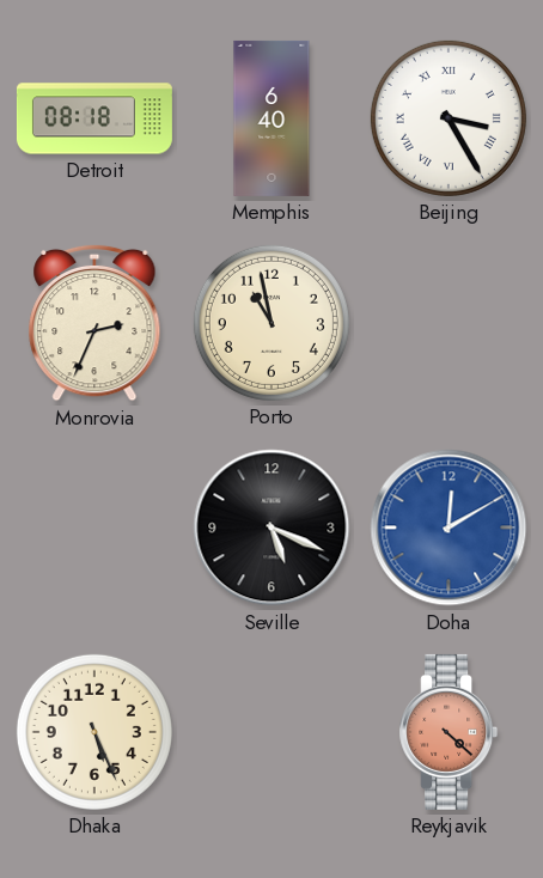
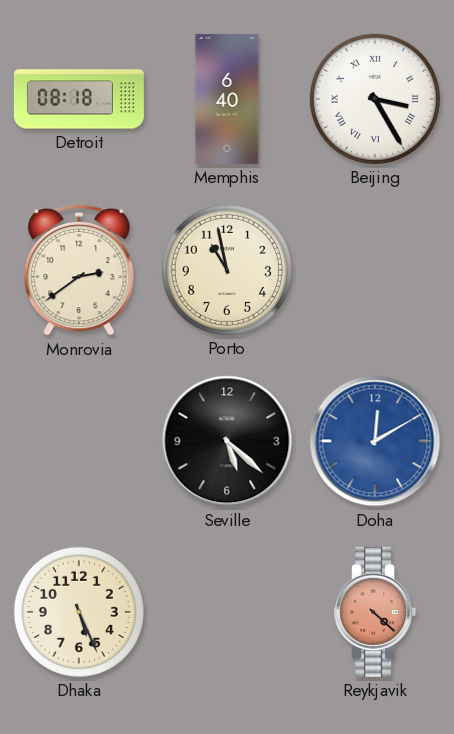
Monrovia: 2:34 -> 2:39
Seville: 5:19 -> 5:22
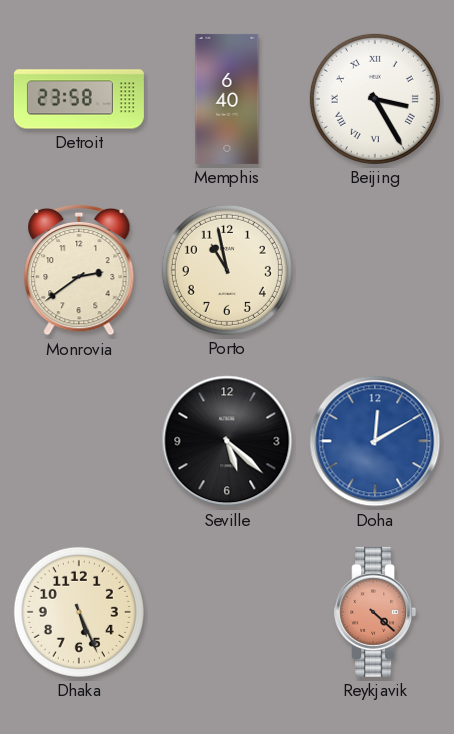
Detroit: 08:18 -> 23:58
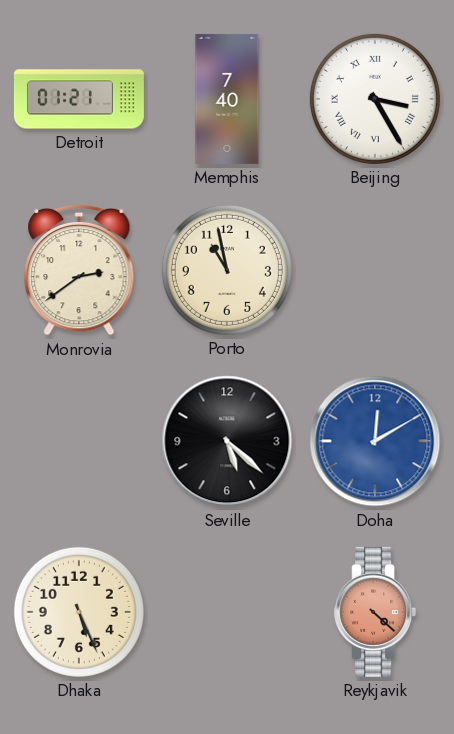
Detroit: 23:58 -> 01:21
Memphis: 6:40 -> 7:40
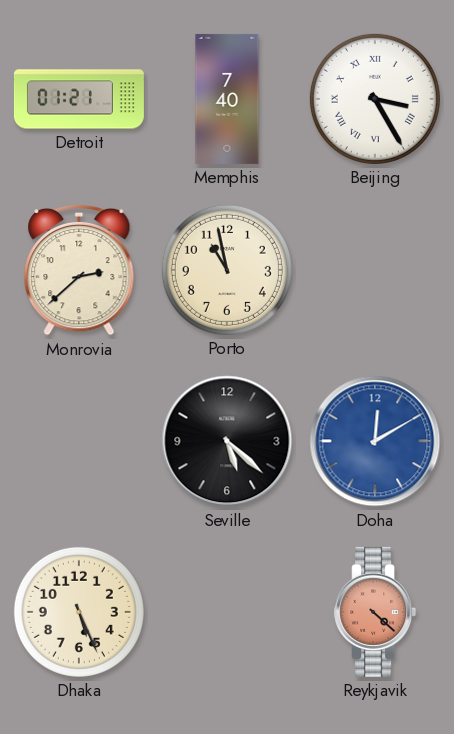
Monrovia: 2:39 -> 2:38
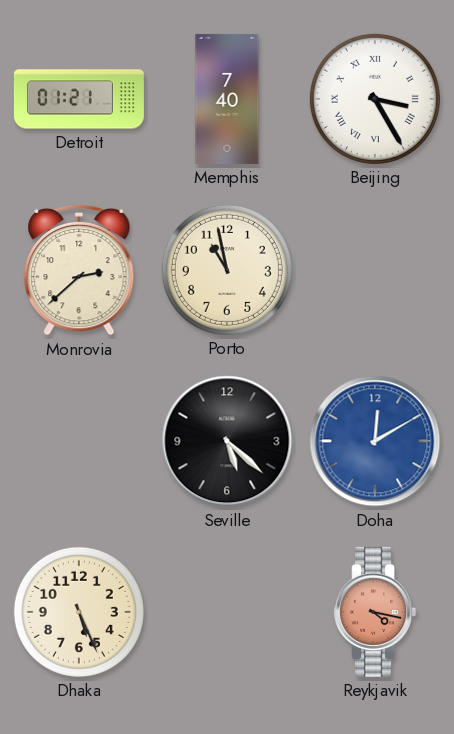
Reykjavik: 4:22 -> 4:17
